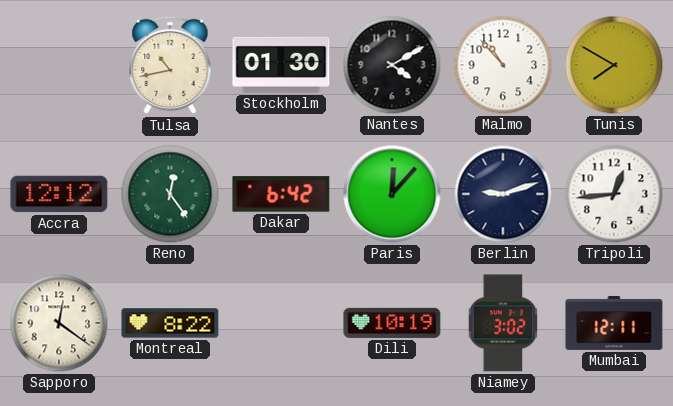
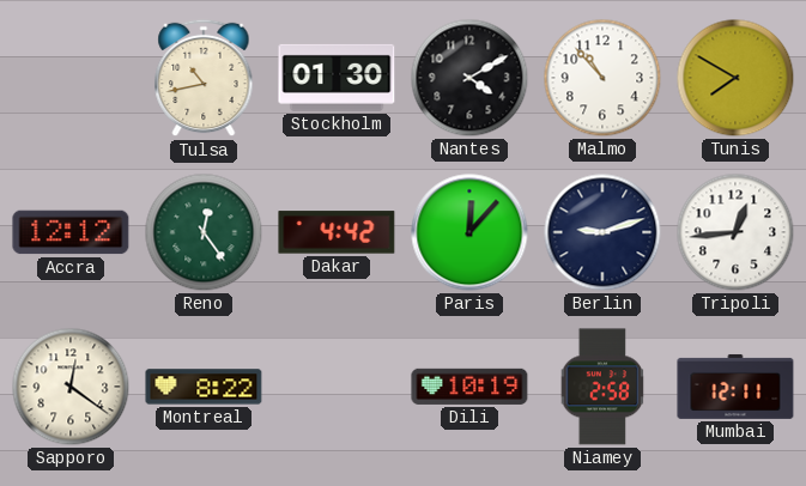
Dakar: 6:42 -> 4:42
Niamey: 3:02 -> 2:58
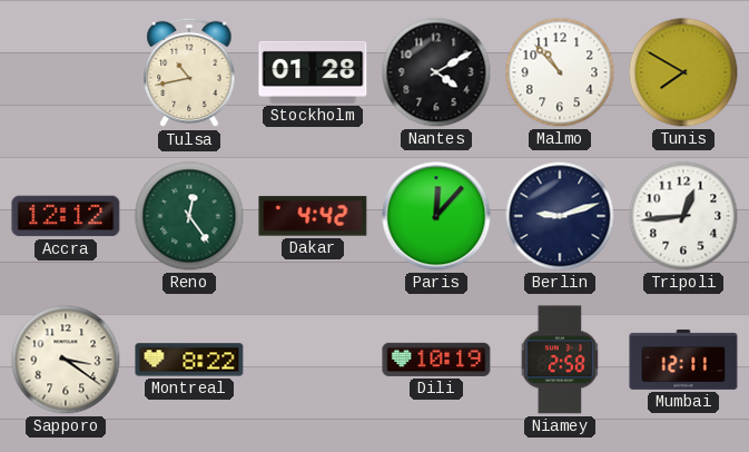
Stockholm: 01:30 -> 01:28
Sapporo: 12:21 -> 3:21
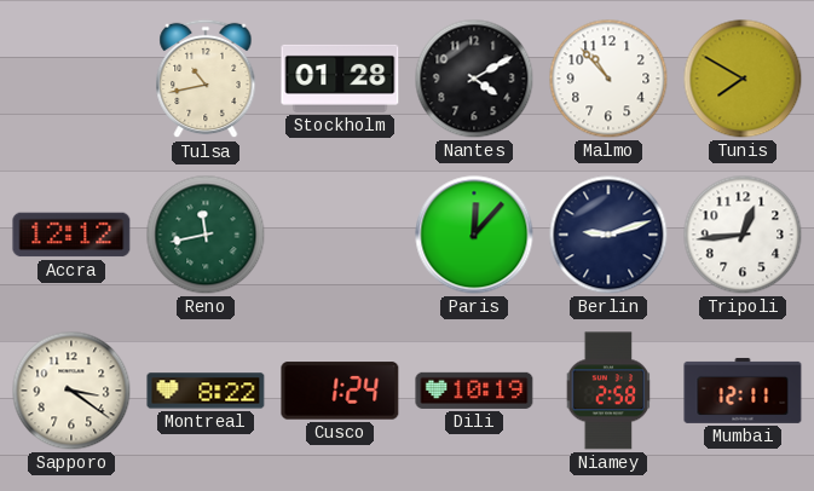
Reno: 12:24 -> 11:43
Dakar: 4:42 -> none
Cusco: none -> 1:24
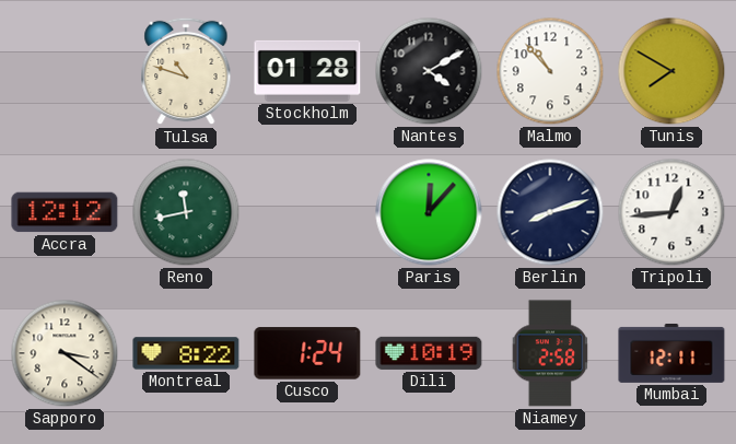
Tulsa: 10:43 -> 10:48
Berlin: 9:12 -> 8:12
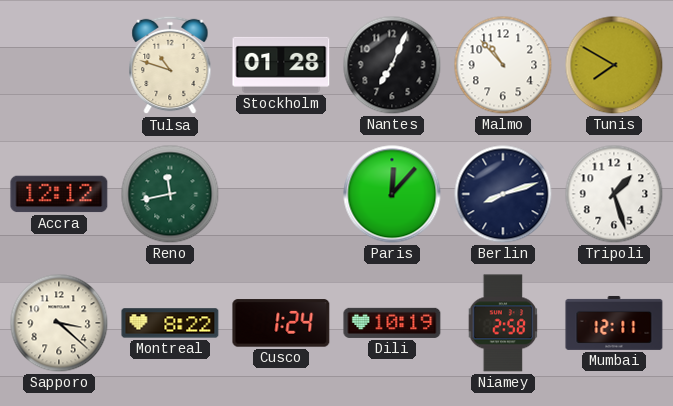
Nantes: 4:10 -> 7:04
Tripoli: 12:44 -> 1:27
Sapporo: 3:21 -> 3:22
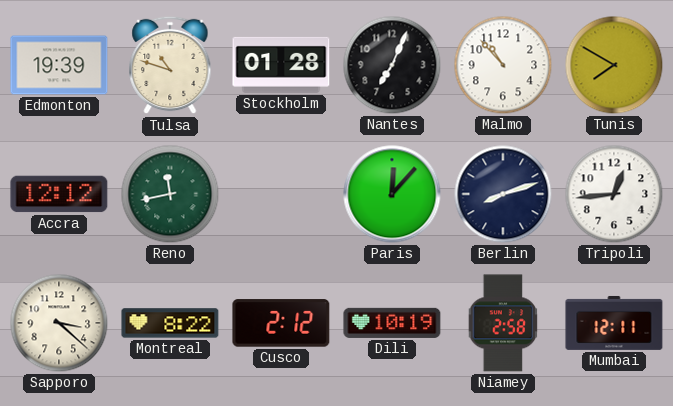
Edmonton: none -> 19:39
Tripoli: 1:27 -> 12:44
Cusco: 1:24 -> 2:12
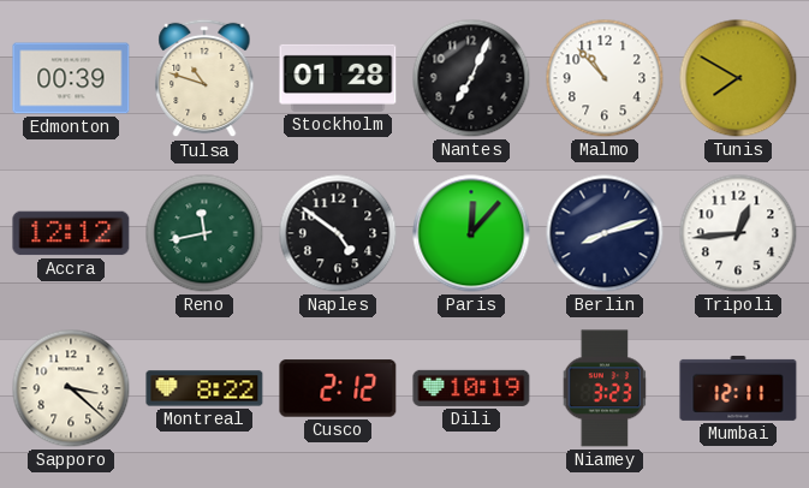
Edmonton: 19:39 -> 00:39
Naples: none -> 4:51
Niamey: 2:58 -> 3:23
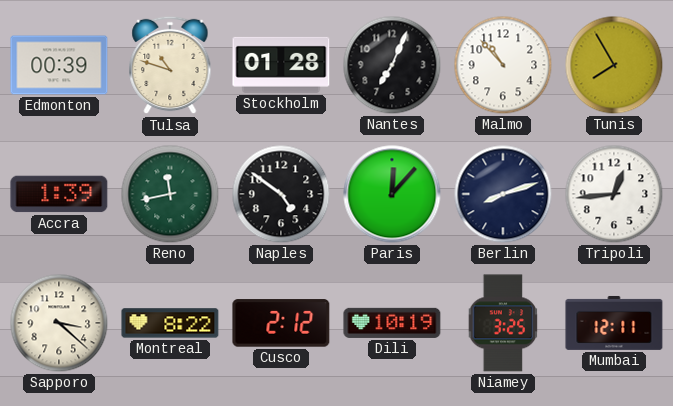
Tunis: 7:50 -> 7:55
Accra: 12:12 -> 1:39
Niamey: 3:23 -> 3:25
